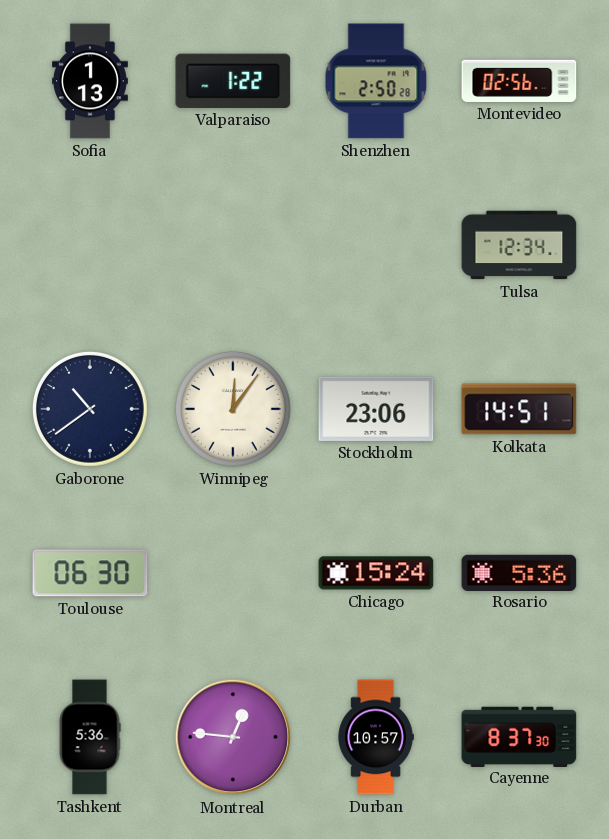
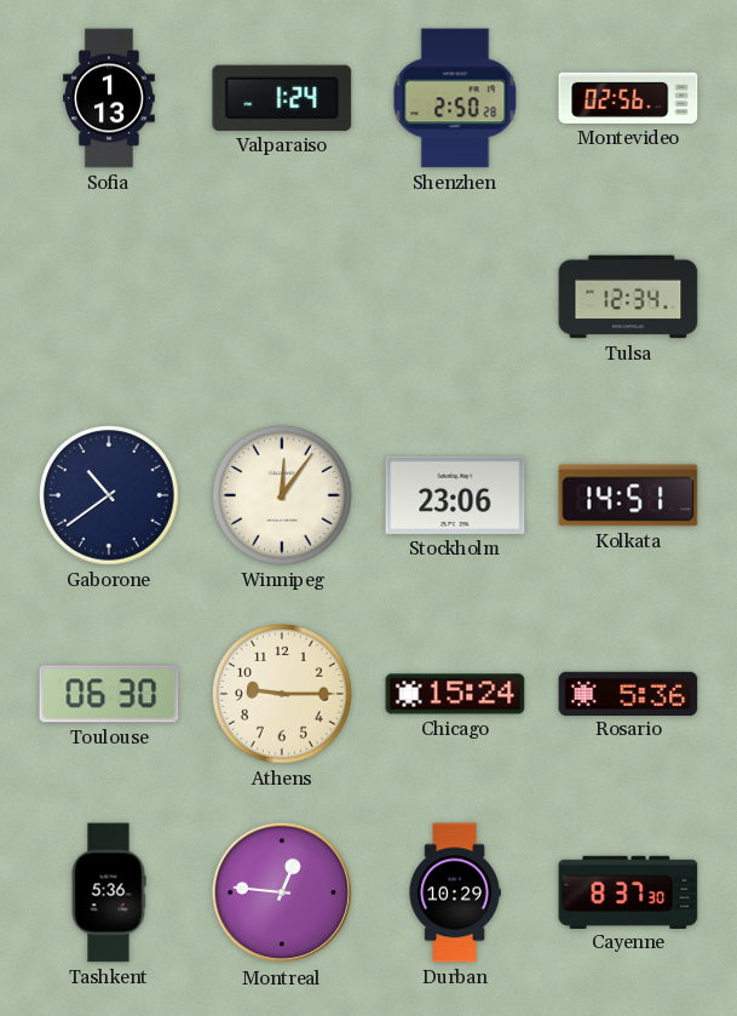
Valparaiso: 1:22 -> 1:24
Athens: none -> 9:15
Durban: 10:57 -> 10:29
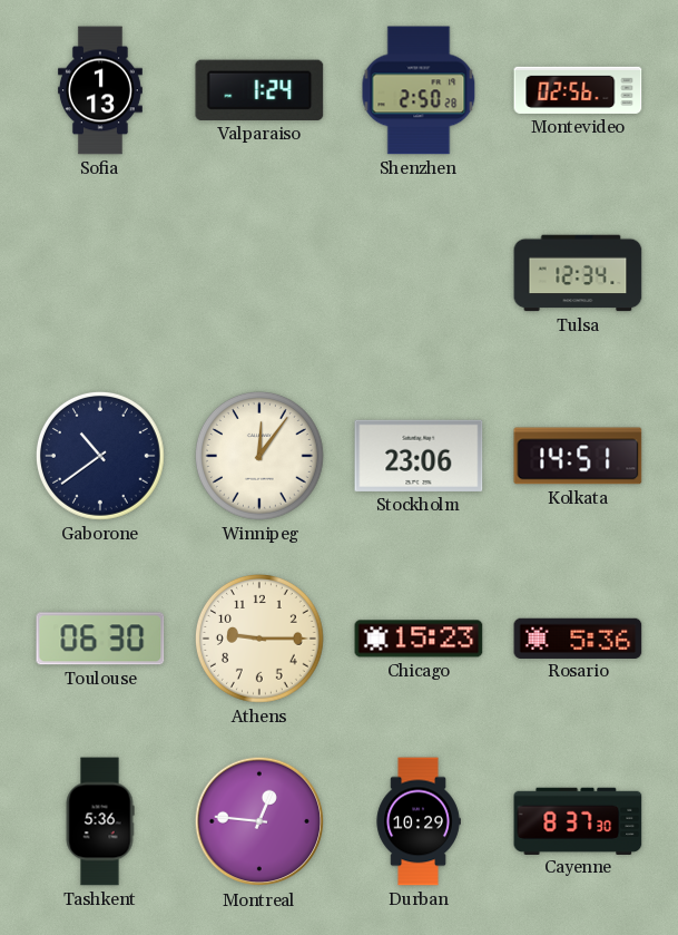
Chicago: 15:24 -> 15:23
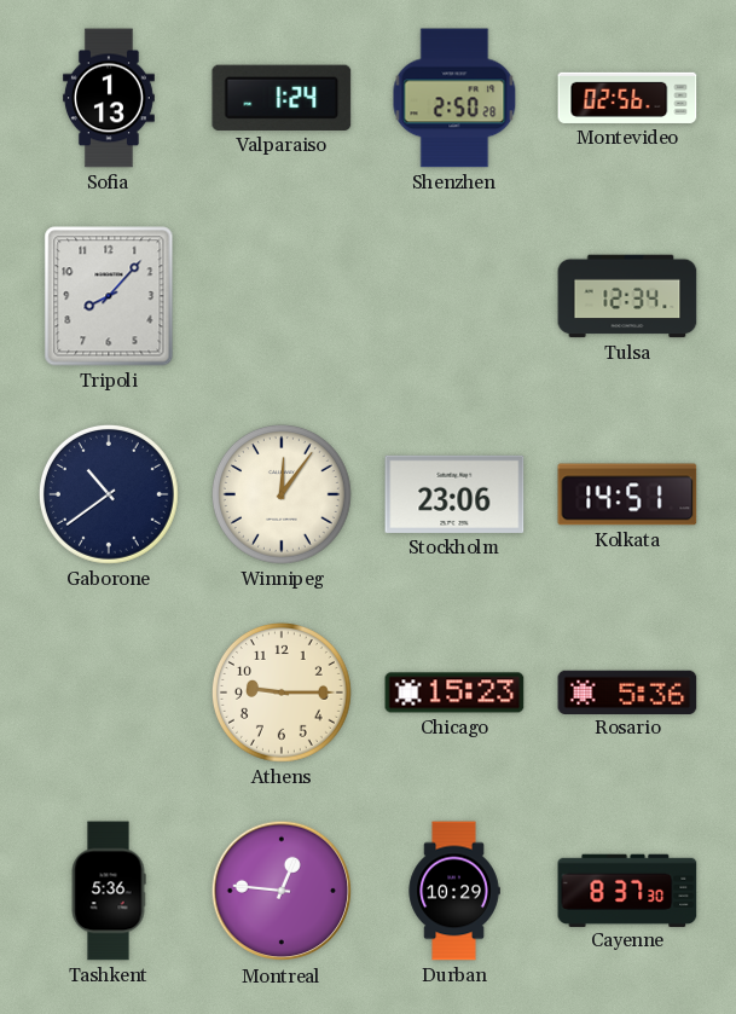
Tripoli: none -> 8:07
Toulouse: 06:30 -> none
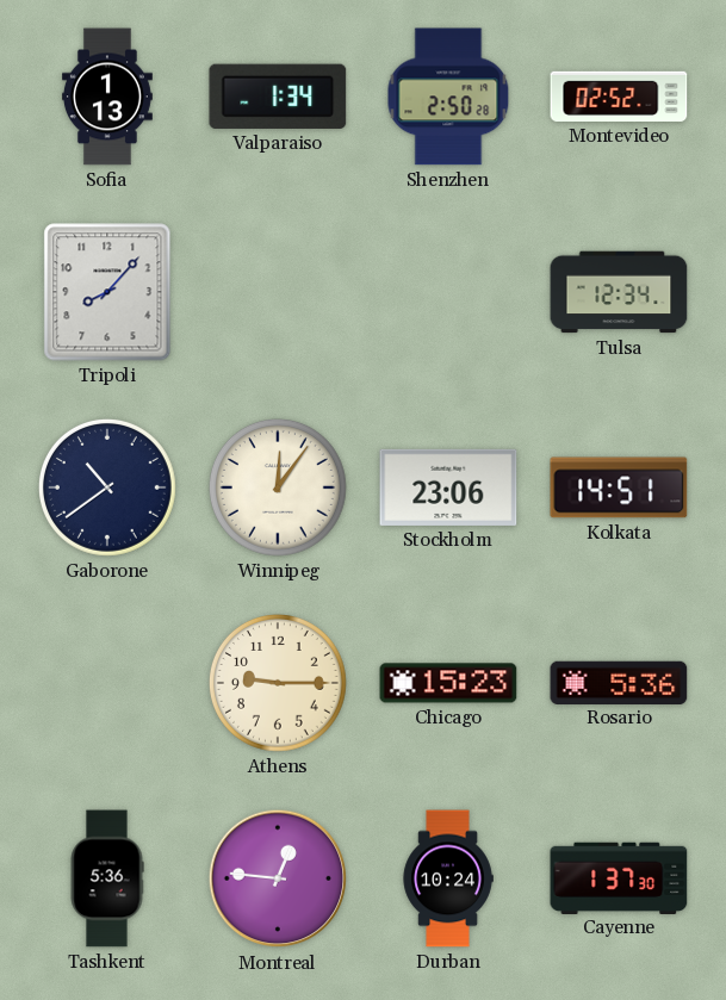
Valparaiso: 1:24 -> 1:34
Montevideo: 02:56 -> 02:52
Durban: 10:29 -> 10:24
Cayenne: 8:37 -> 1:37
